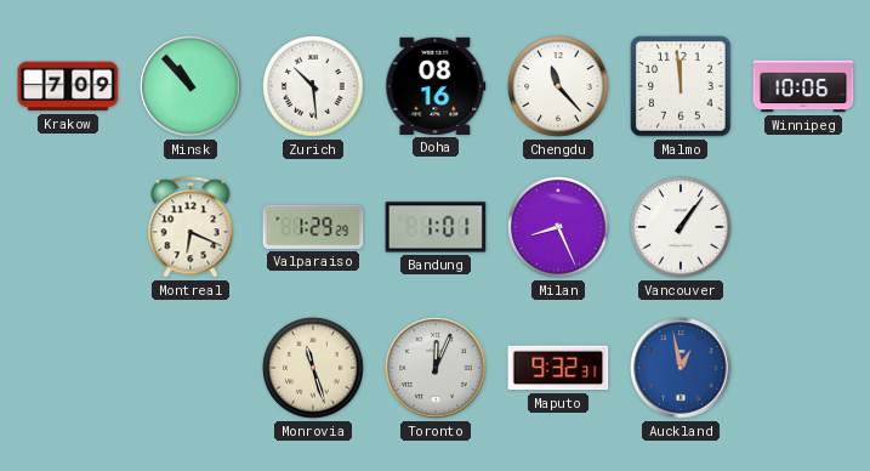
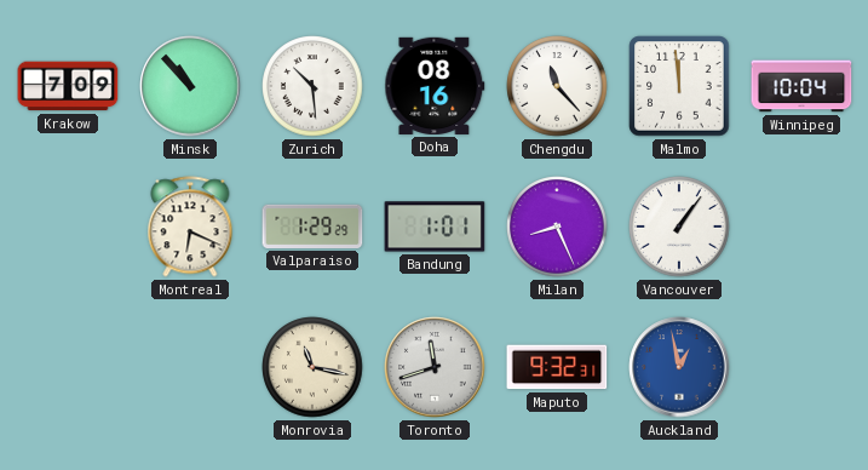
Winnipeg: 10:06 -> 10:04
Monrovia: 11:27 -> 11:17
Toronto: 12:04 -> 11:42
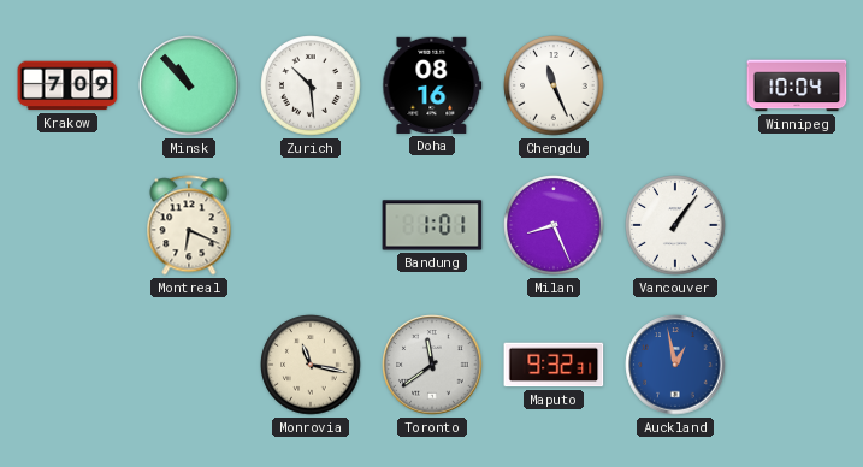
Chengdu: 11:23 -> 11:26
Malmo: 11:59 -> none
Valparaiso: 1:29 -> none
Toronto: 11:42 -> 11:39
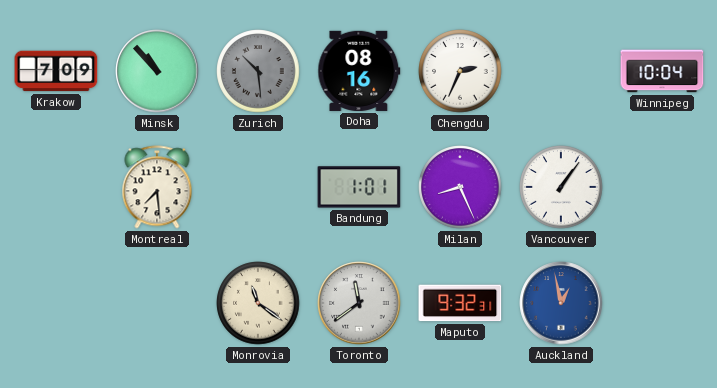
Zurich dial: white -> grey
Chengdu: 11:26 -> 2:34
Montreal: 6:19 -> 7:29
Monrovia: 11:17 -> 11:21
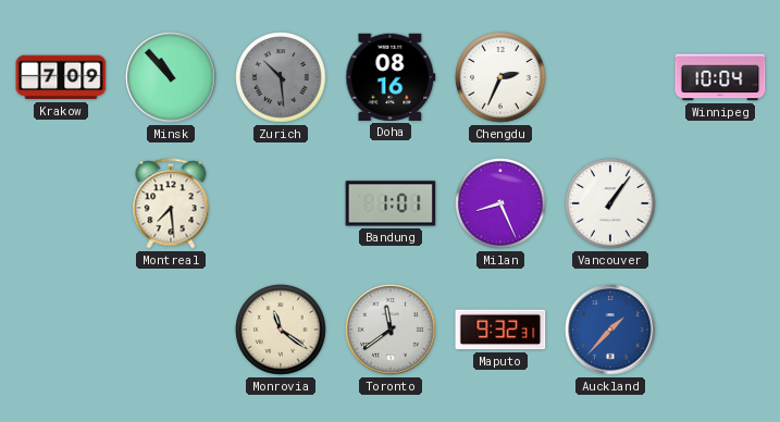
Auckland: 12:58 -> 1:37
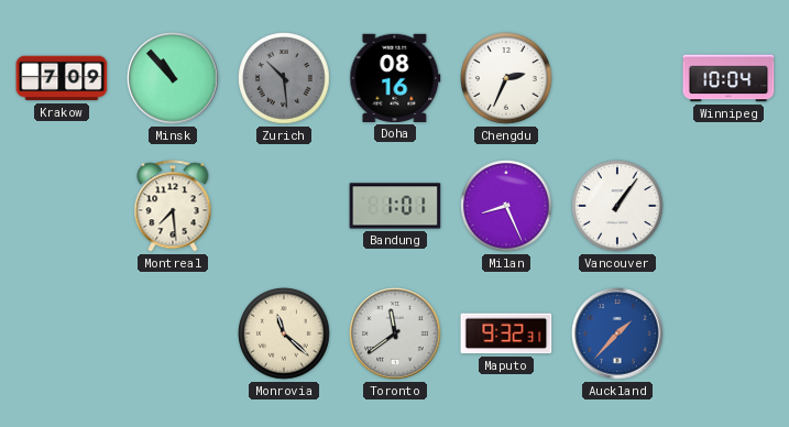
Monrovia: 11:21 -> 11:22
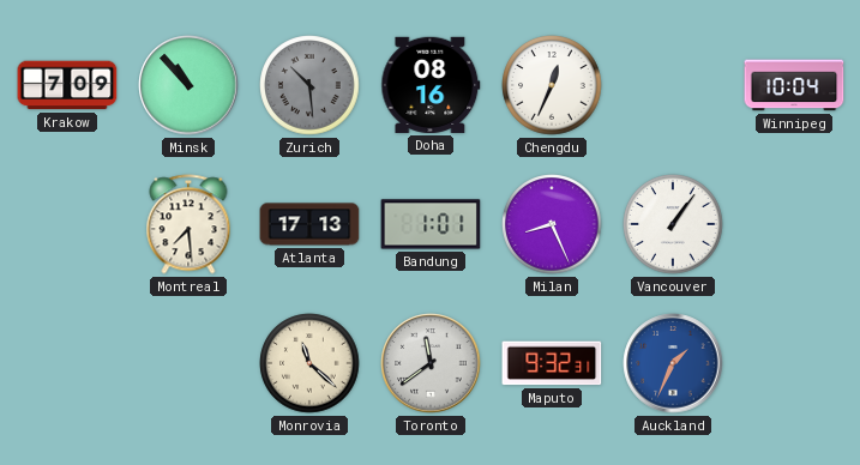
Chengdu: 2:34 -> 12:34
Atlanta: none -> 17:13
Auckland: 1:37 -> 1:34
